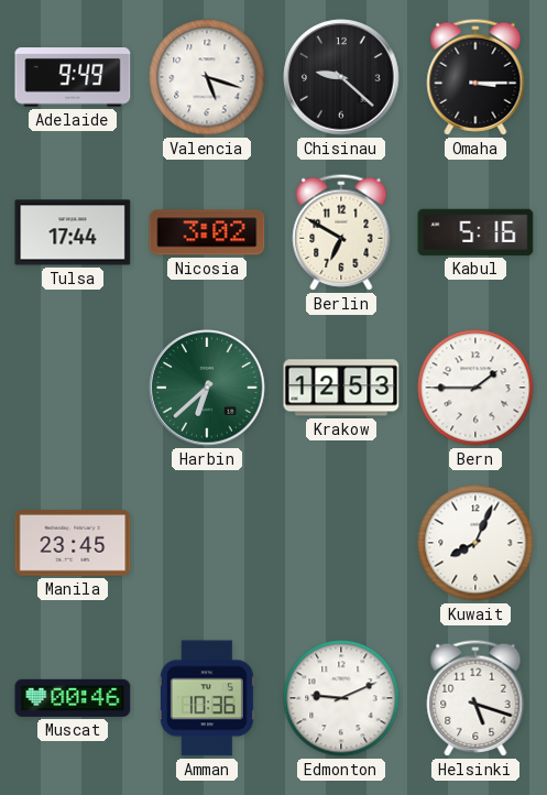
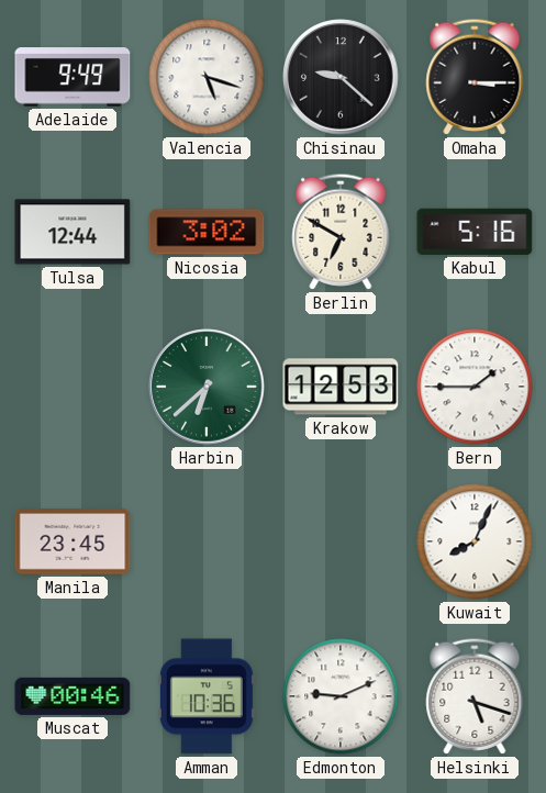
Tulsa: 17:44 -> 12:44
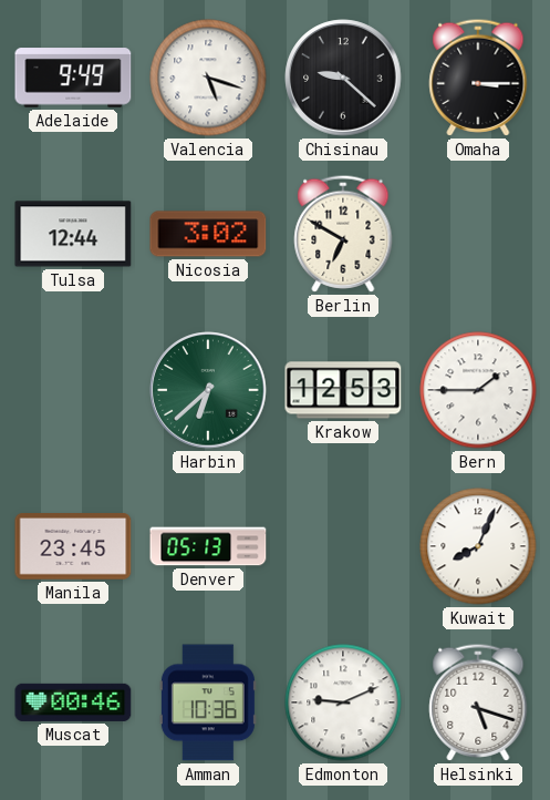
Kabul: 5:16 -> none
Denver: none -> 05:13
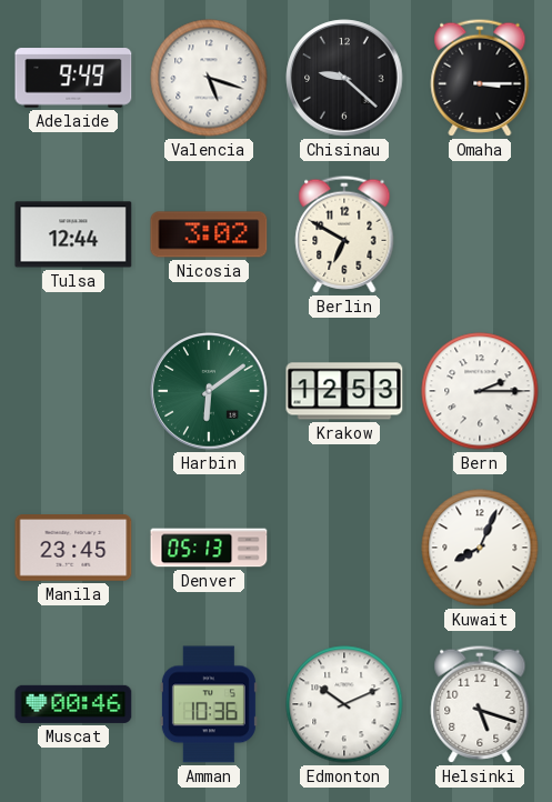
Harbin: 6:38 -> 6:09
Bern: 1:45 -> 2:15
Edmonton: 9:11 -> 10:11
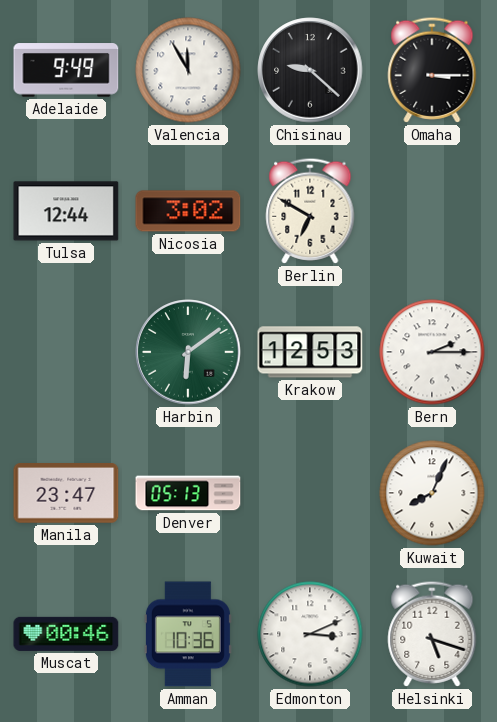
Valencia: 5:18 -> 11:55
Manila: 23:45 -> 23:47
Edmonton: 10:11 -> 3:11
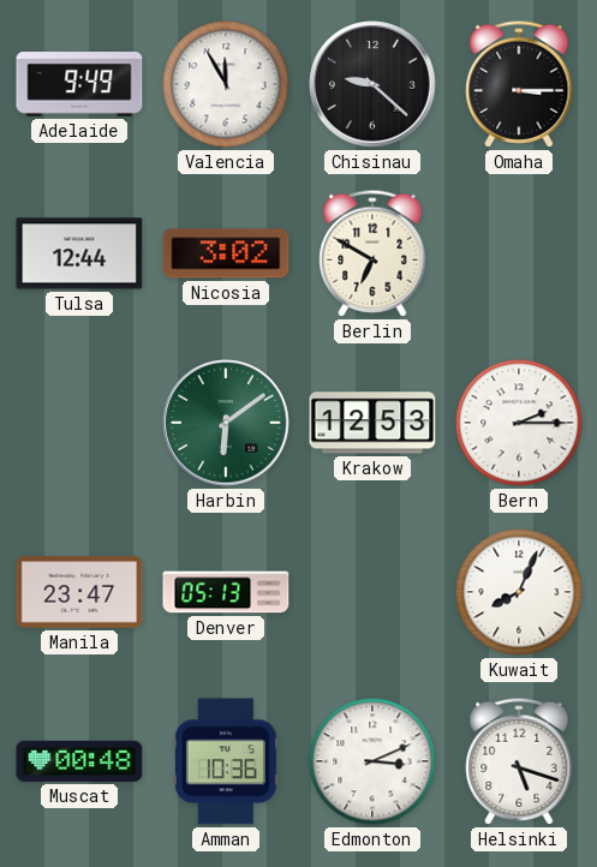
Muscat: 00:46 -> 00:48
